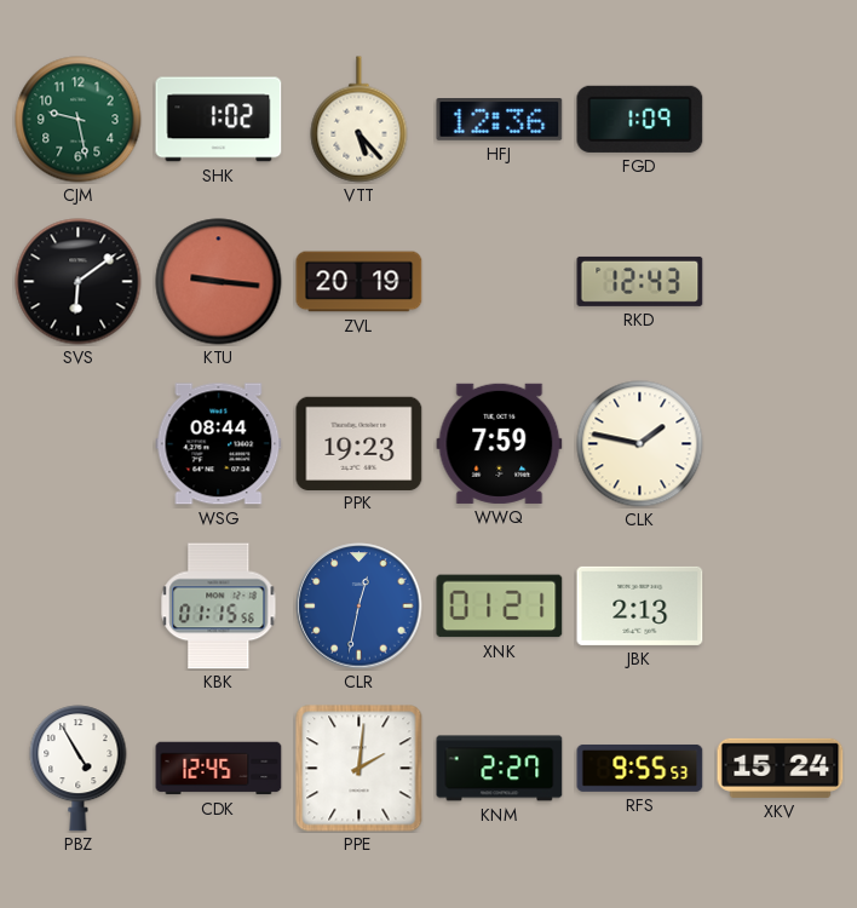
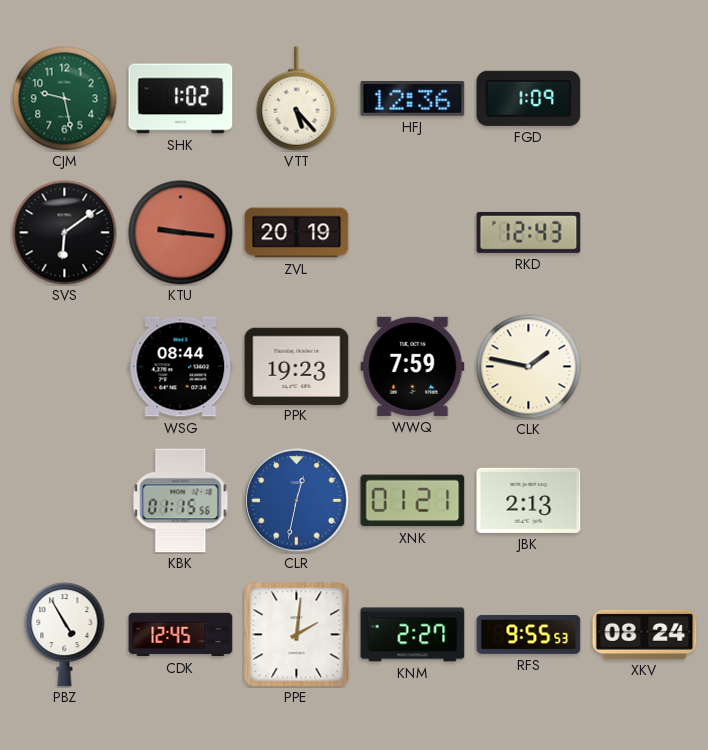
XKV: 15:24 -> 08:24
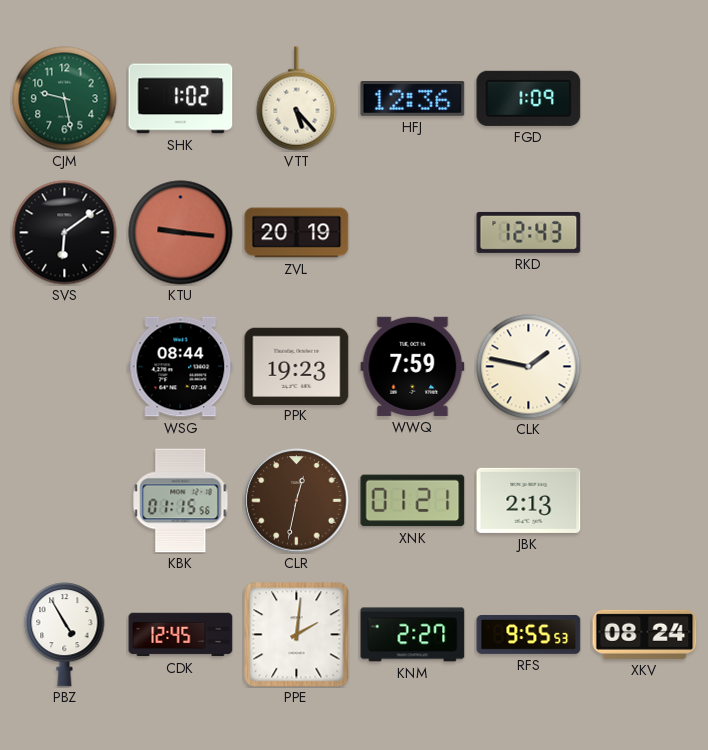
CLR dial: blue -> brown
